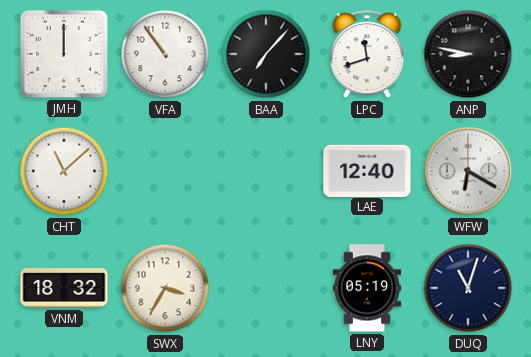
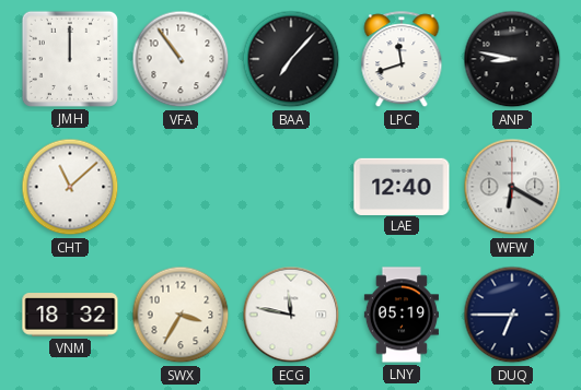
ECG: none -> 11:47
DUQ: 11:03 -> 6:45
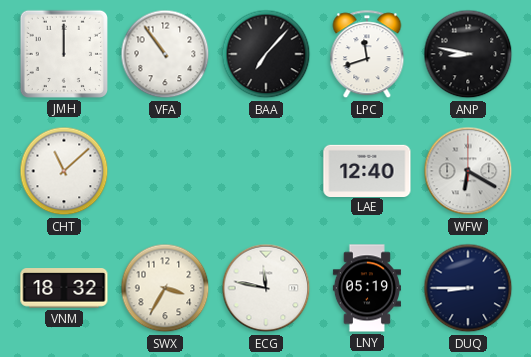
DUQ: 6:45 -> 8:45
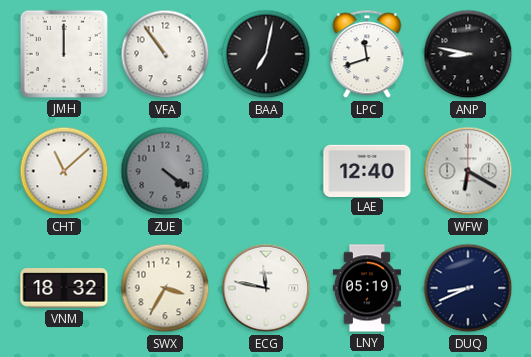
BAA: 7:07 -> 7:02
ZUE: none -> 4:21
DUQ: 8:45 -> 8:41
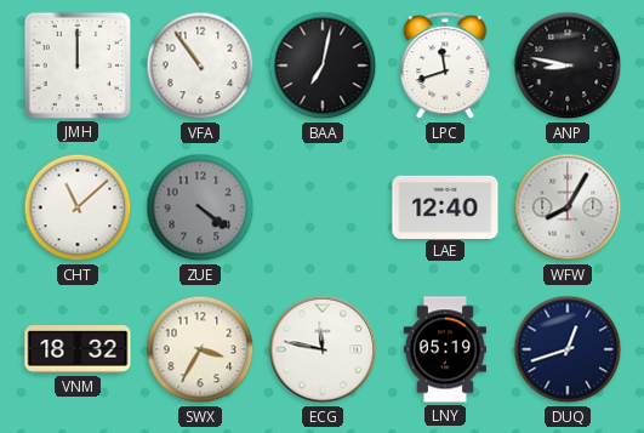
WFW: 6:20 -> 8:05
DUQ: 8:41 -> 12:42
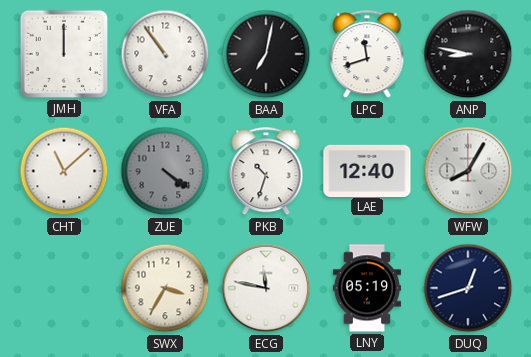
PKB: none -> 10:33
VNM: 18:32 -> none
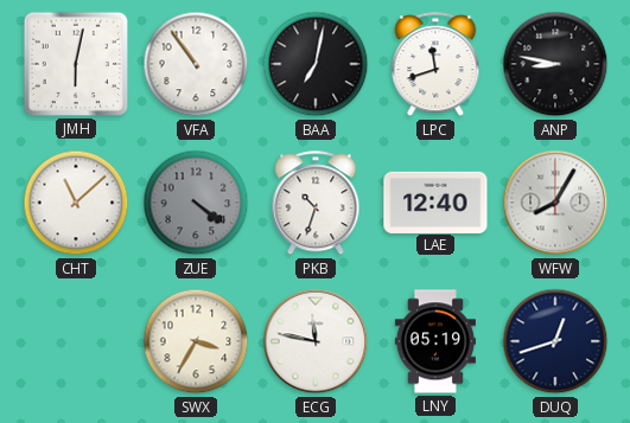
JMH: 12:00 -> 6:02
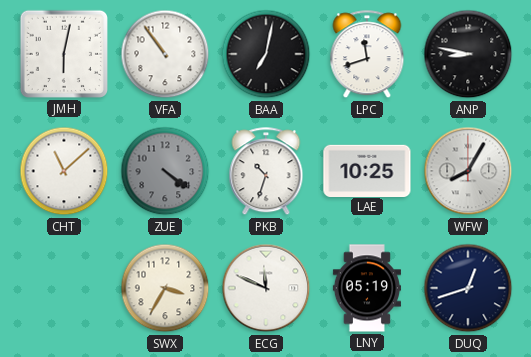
LAE: 12:40 -> 10:25
ECG: 11:47 -> 11:49
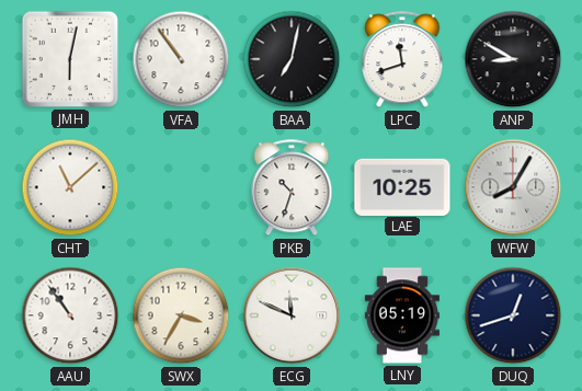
ANP: 8:47 -> 8:50
ZUE: 4:21 -> none
AAU: none -> 10:54
